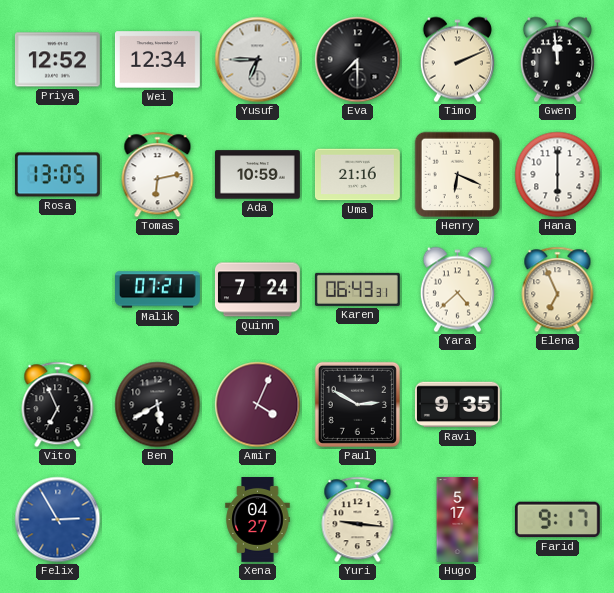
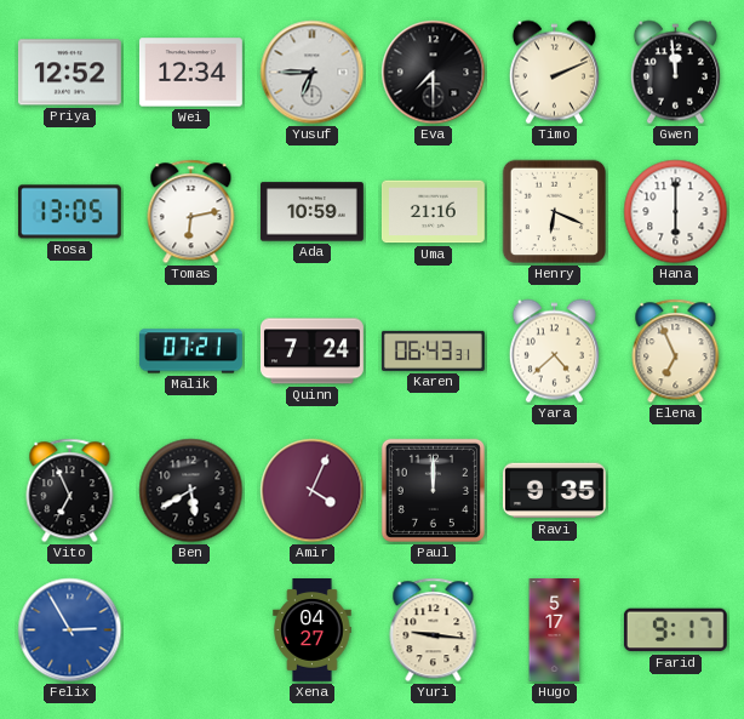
Paul: 2:50 -> 12:00
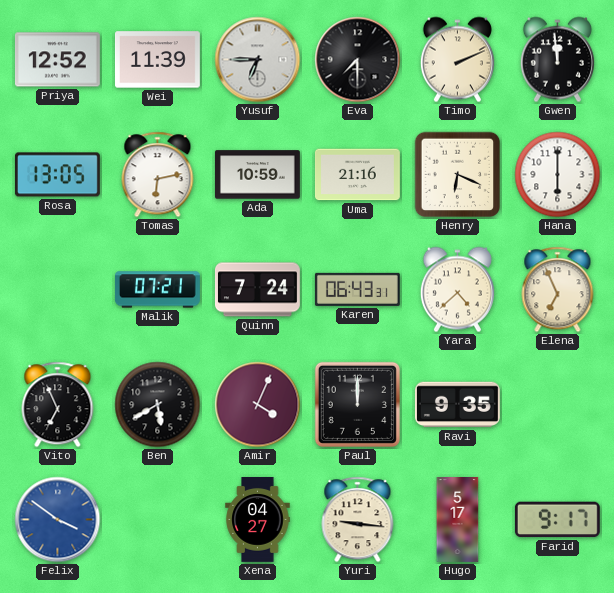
Wei: 12:34 -> 11:39
Felix: 2:55 -> 3:51
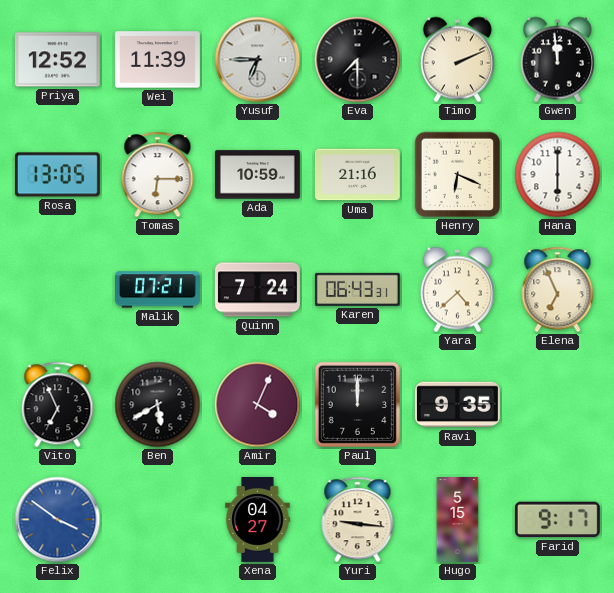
Tomas: 6:13 -> 6:15
Hugo: 5:17 -> 5:15
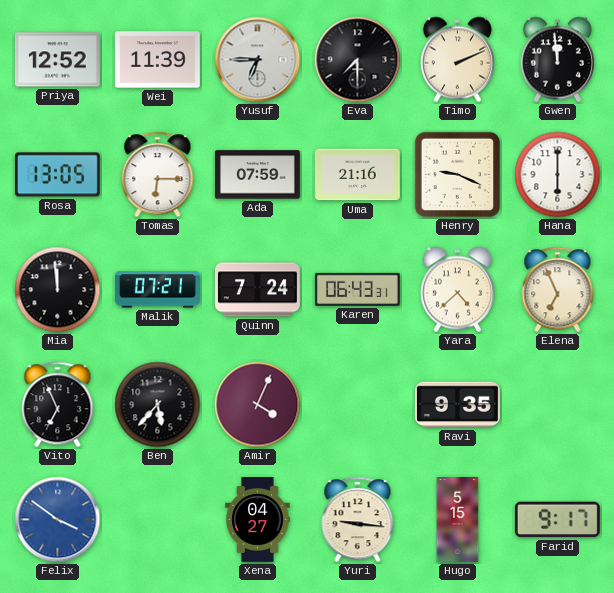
Ada: 10:59 -> 07:59
Henry: 6:19 -> 9:19
Mia: none -> 11:59
Ben: 5:40 -> 5:37
Paul: 12:00 -> none
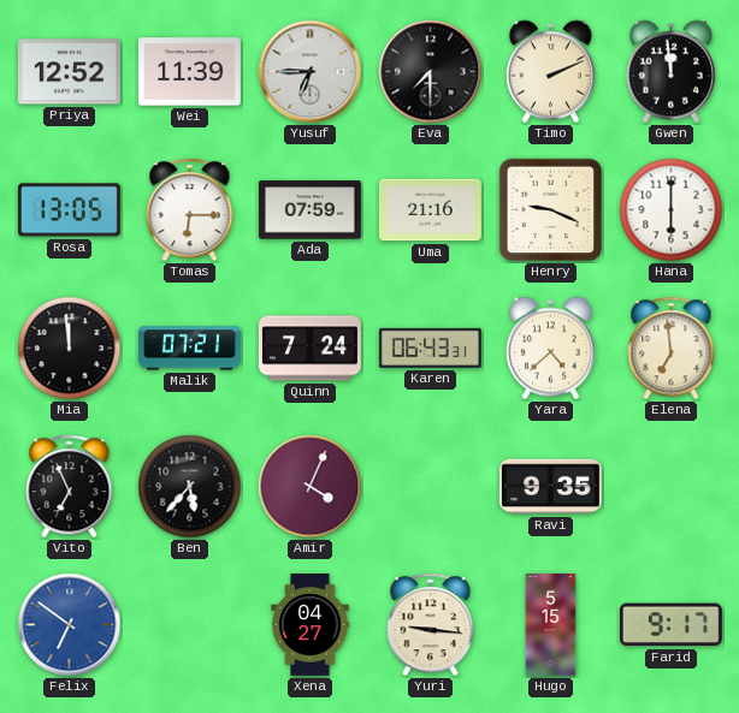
Elena: 6:56 -> 6:59
Felix: 3:51 -> 6:51
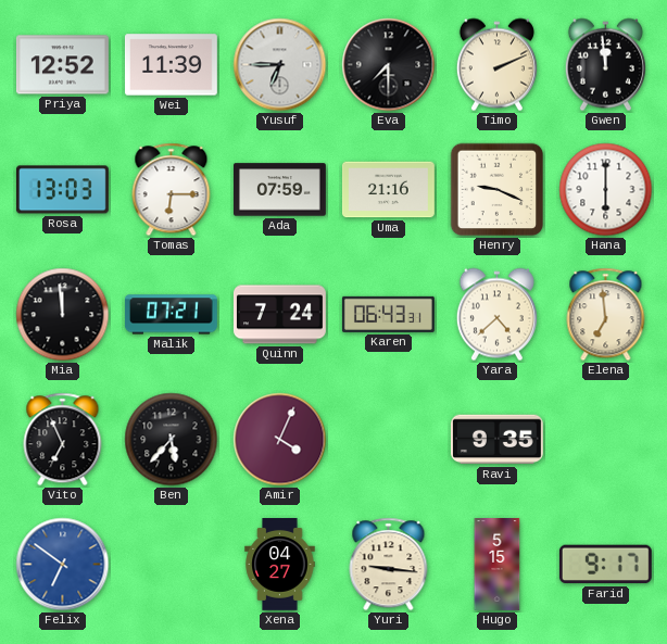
Rosa: 13:05 -> 13:03
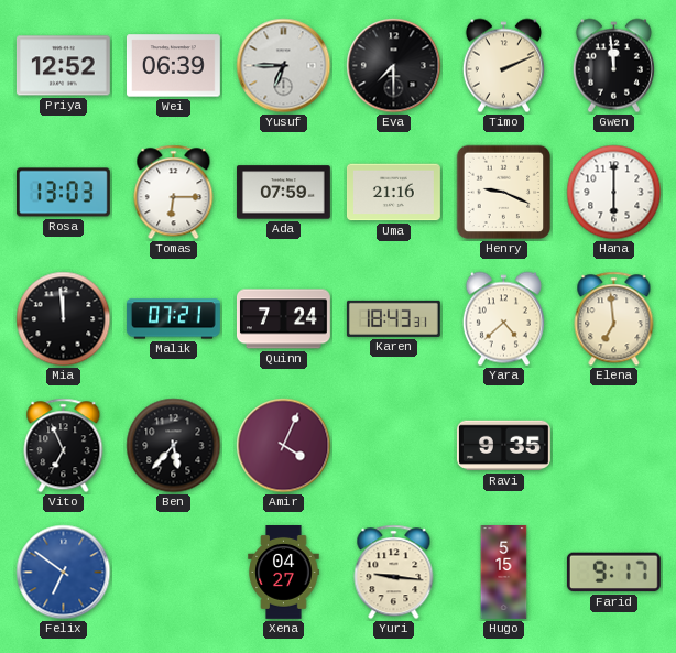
Wei: 11:39 -> 06:39
Karen: 06:43 -> 18:43
